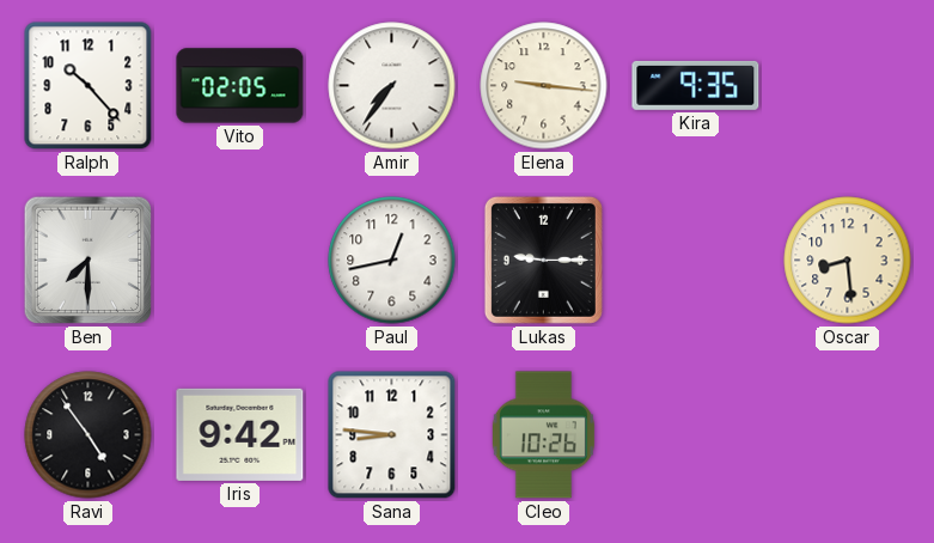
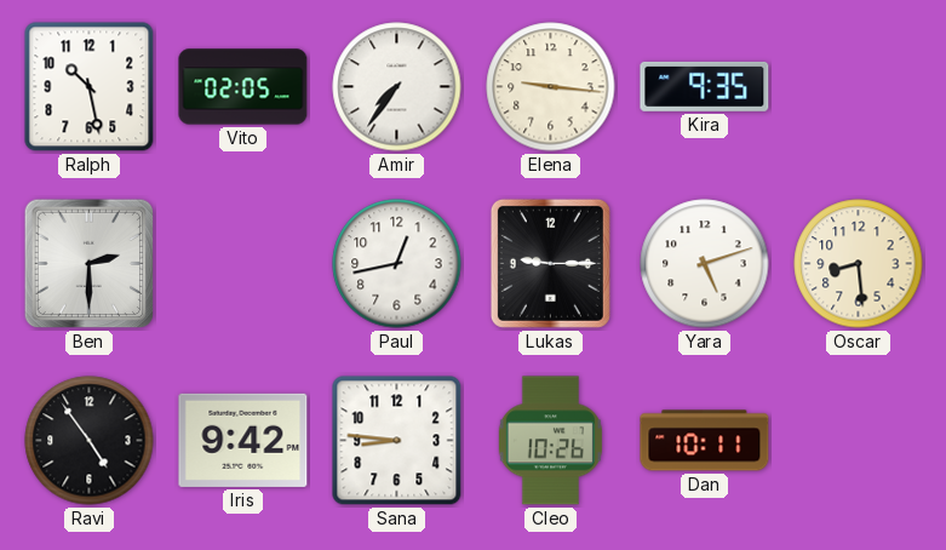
Ralph: 10:23 -> 10:28
Ben: 7:30 -> 2:30
Yara: none -> 5:12
Dan: none -> 10:11
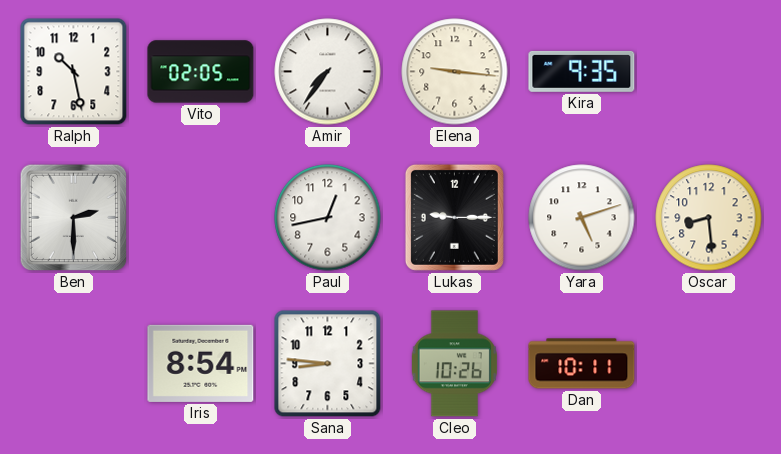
Ravi: 4:54 -> none
Iris: 9:42 -> 8:54
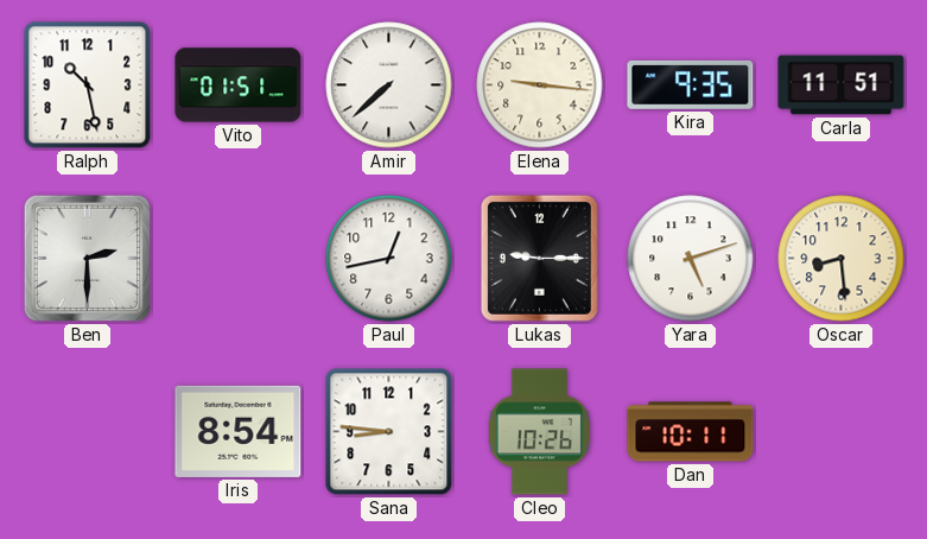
Vito: 02:05 -> 01:51
Amir: 7:36 -> 7:38
Carla: none -> 11:51
